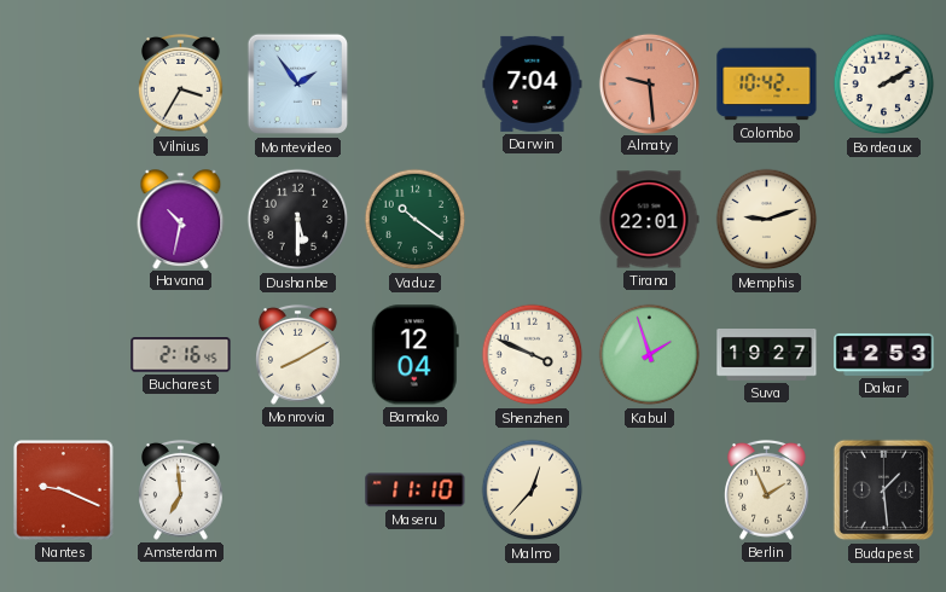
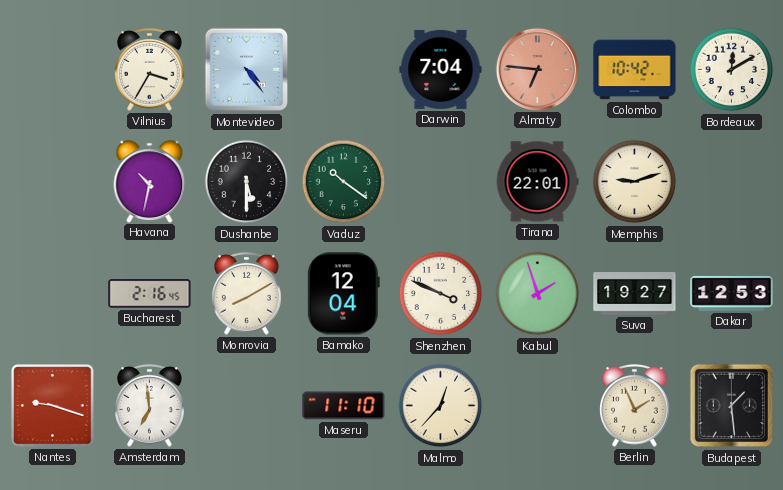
Montevideo: 1:54 -> 4:24
Almaty: 9:29 -> 6:46
Bordeaux: 2:10 -> 12:10
Nantes: 9:19 -> 9:18
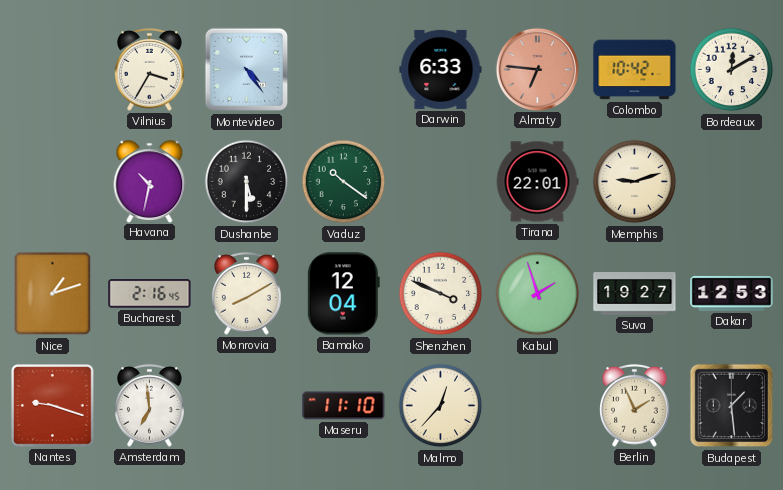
Darwin: 7:04 -> 6:33
Nice: none -> 1:12
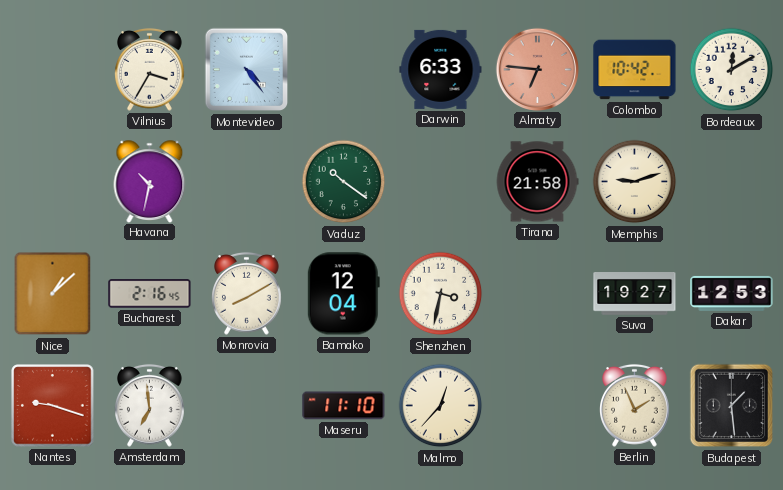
Dushanbe: 5:30 -> none
Tirana: 22:01 -> 21:58
Nice: 1:12 -> 1:08
Shenzhen: 3:49 -> 3:32
Kabul: 1:57 -> none
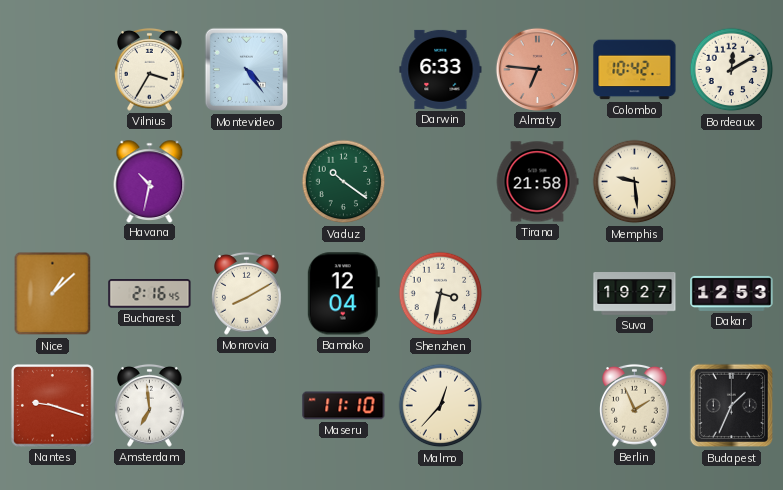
Memphis: 9:12 -> 9:29
Budapest: 1:29 -> 1:34
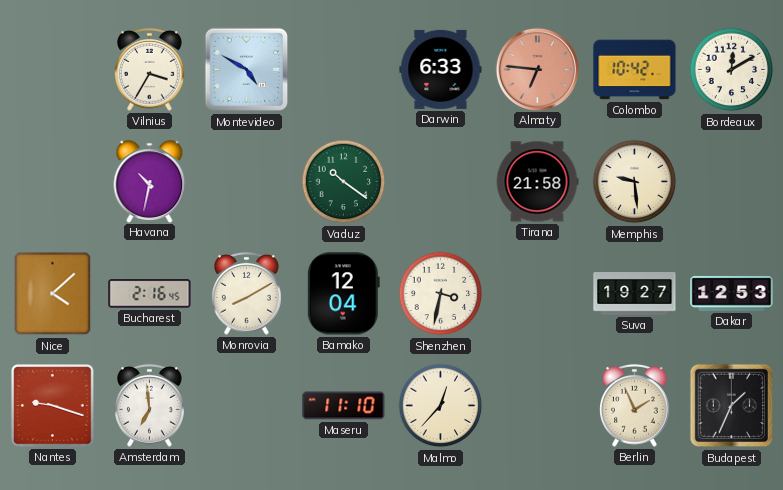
Montevideo: 4:24 -> 4:50
Nice: 1:08 -> 4:08
